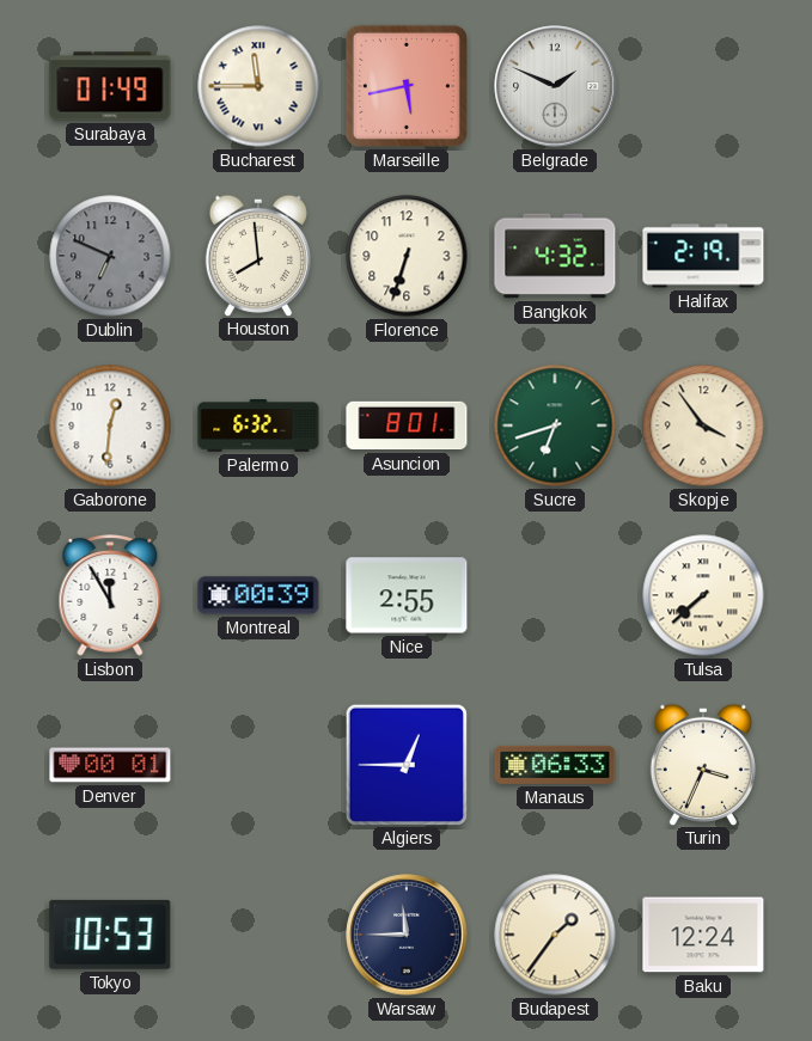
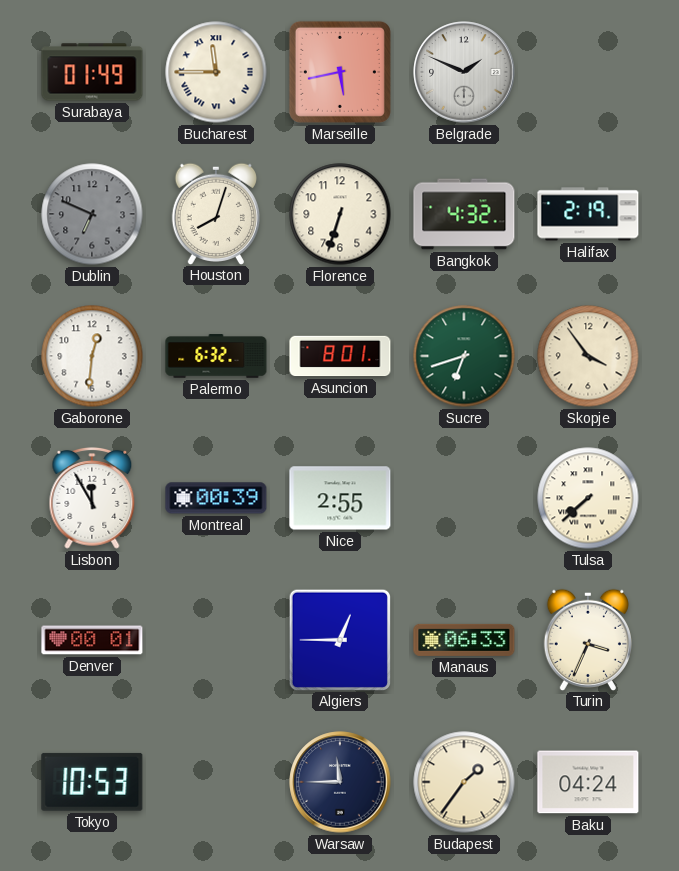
Houston: 7:59 -> 8:03
Baku: 12:24 -> 04:24
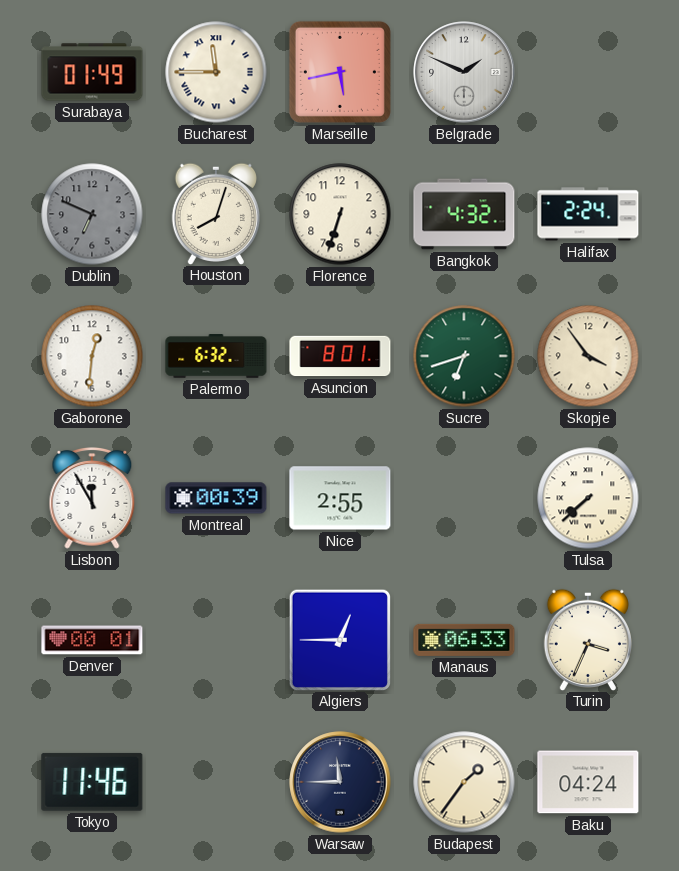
Halifax: 2:19 -> 2:24
Tokyo: 10:53 -> 11:46
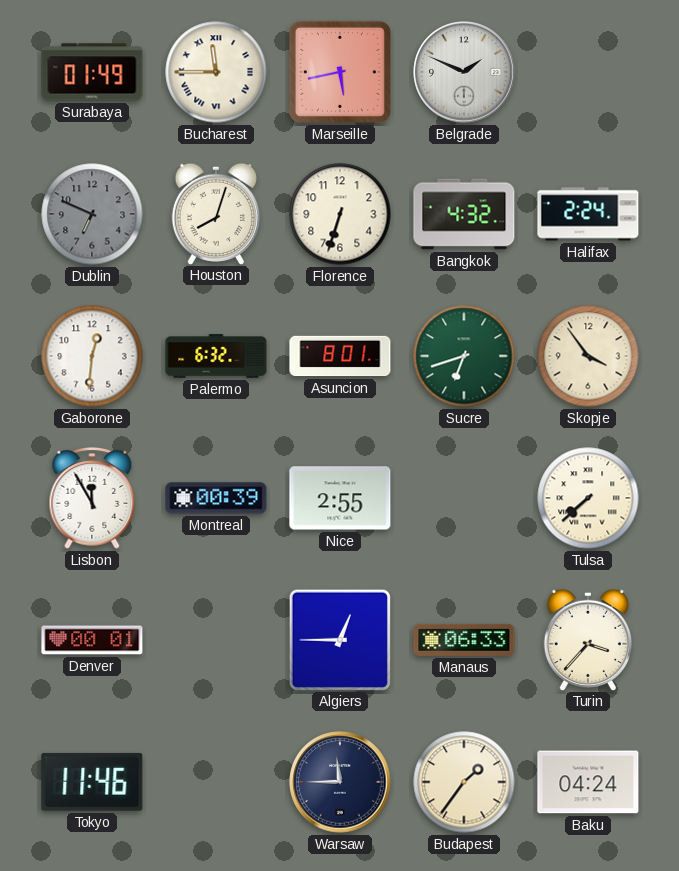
Turin: 3:34 -> 3:37
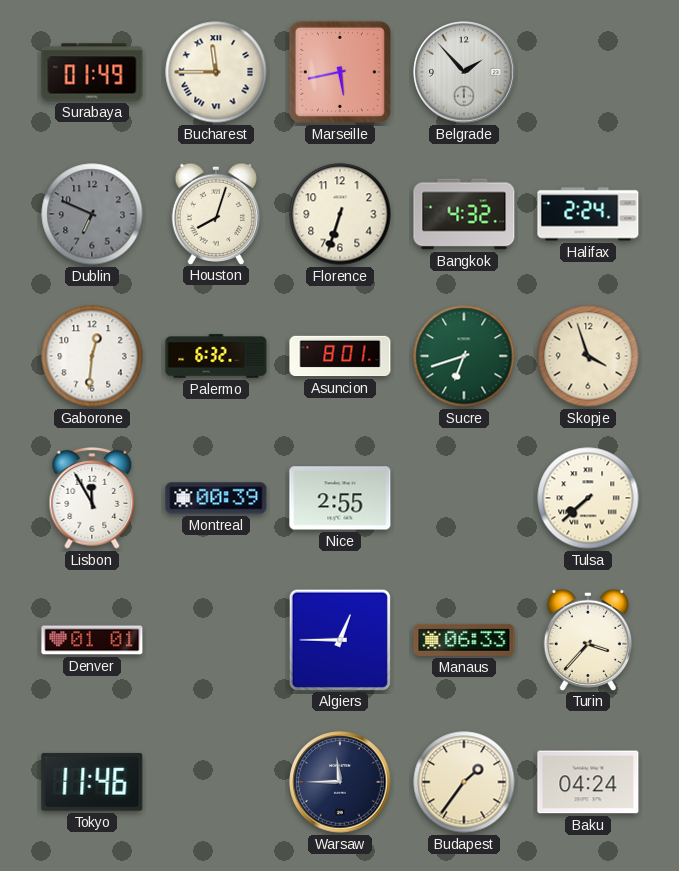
Belgrade: 1:49 -> 1:53
Skopje: 3:54 -> 3:57
Denver: 00:01 -> 01:01
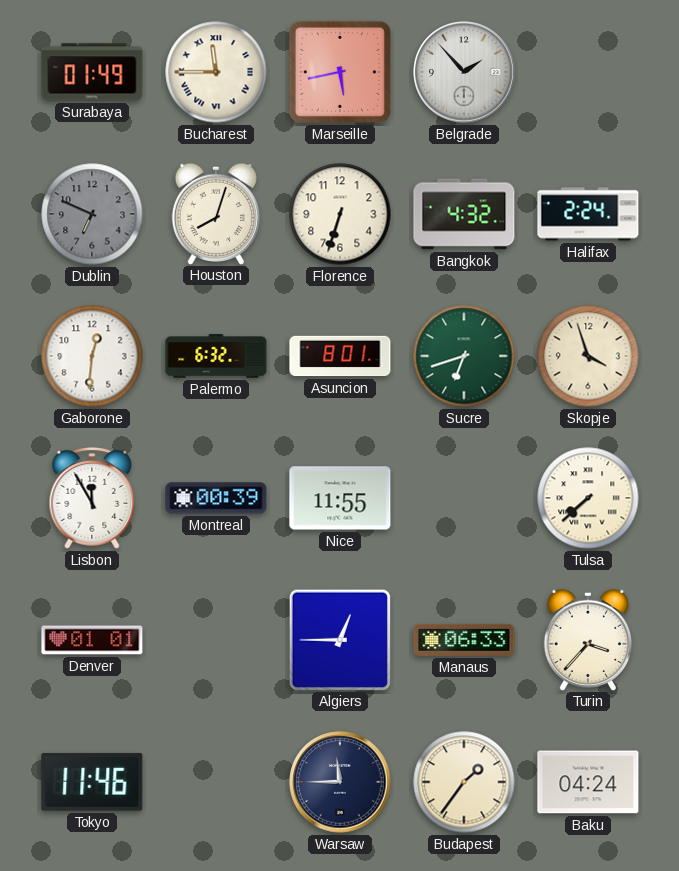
Nice: 2:55 -> 11:55
